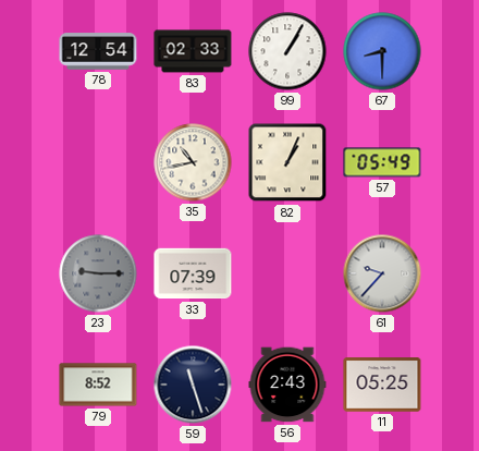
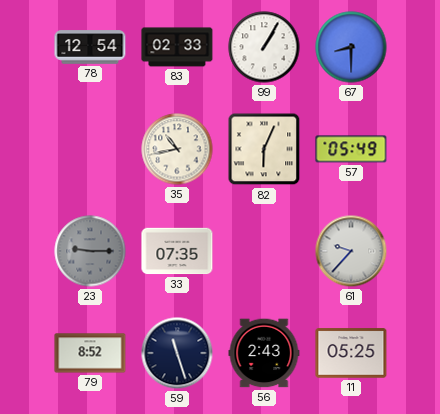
82: 1:04 -> 6:04
33: 07:39 -> 07:35
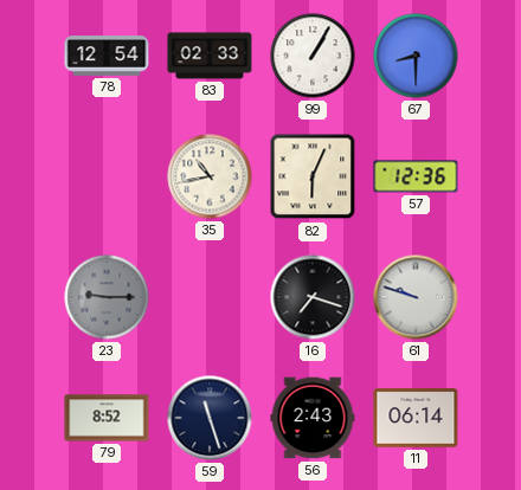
57: 05:49 -> 12:36
33: 07:35 -> none
16: none -> 7:18
61: 9:37 -> 9:48
11: 05:25 -> 06:14
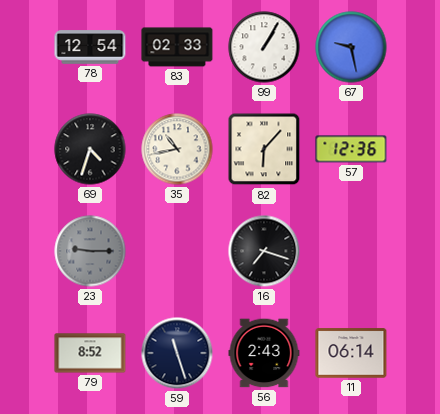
67: 8:30 -> 9:28
69: none -> 4:33
82: 6:04 -> 6:07
61: 9:48 -> none
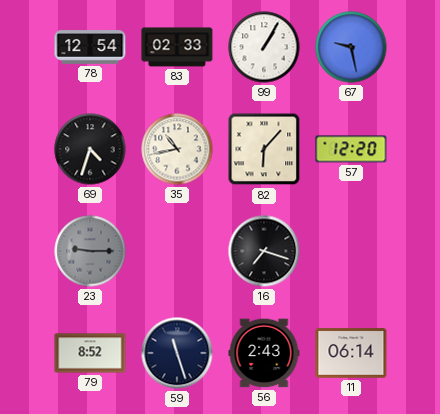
57: 12:36 -> 12:20
